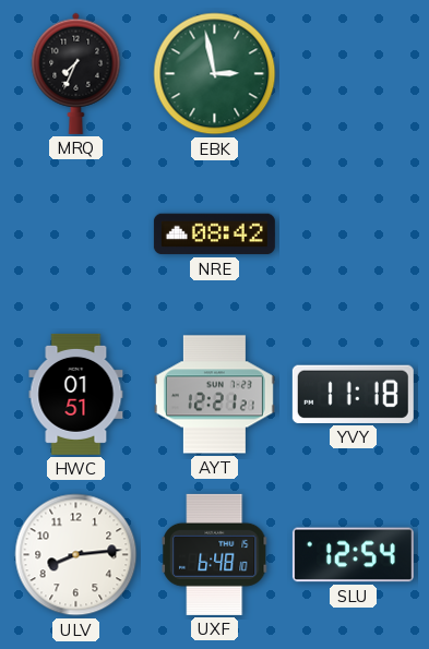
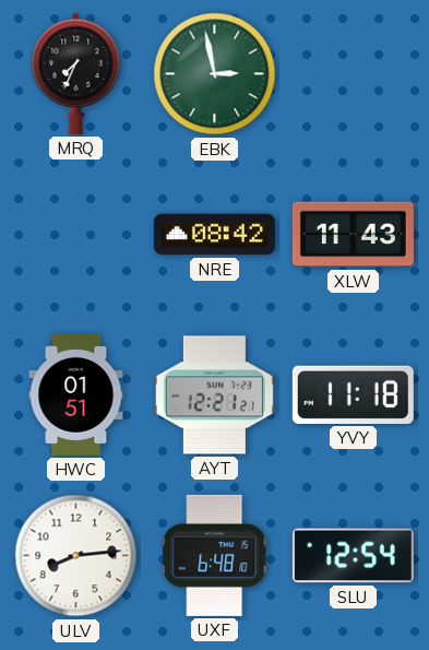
XLW: none -> 11:43
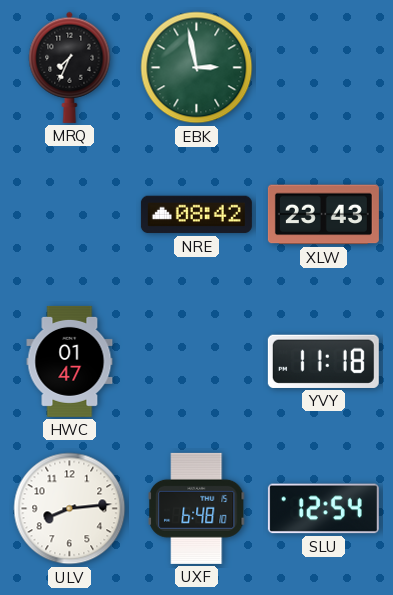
XLW: 11:43 -> 23:43
HWC: 01:51 -> 01:47
AYT: 12:21 -> none
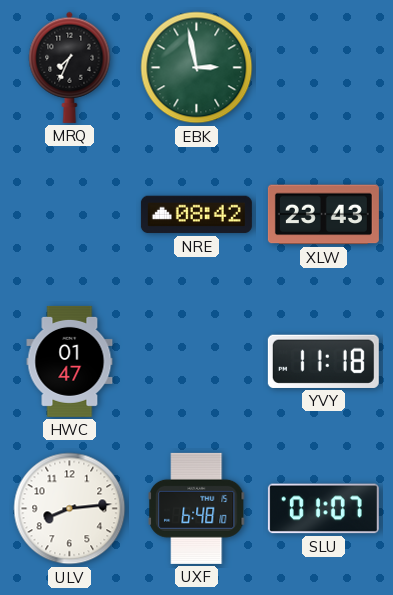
SLU: 12:54 -> 01:07
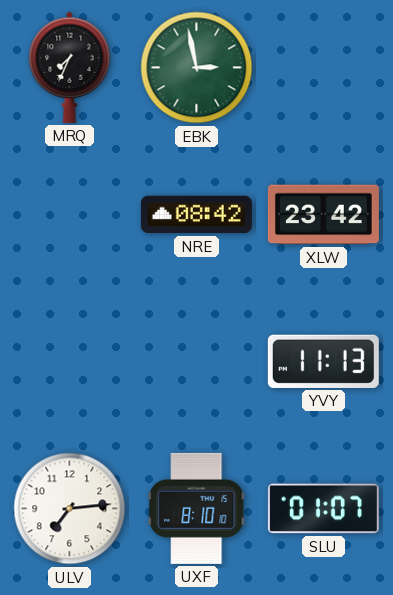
XLW: 23:43 -> 23:42
HWC: 01:47 -> none
YVY: 11:18 -> 11:13
ULV: 8:14 -> 7:14
UXF: 6:48 -> 8:10
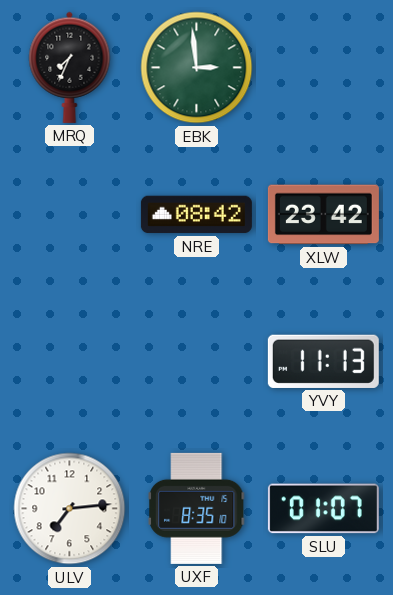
EBK: 2:58 -> 2:59
UXF: 8:10 -> 8:35
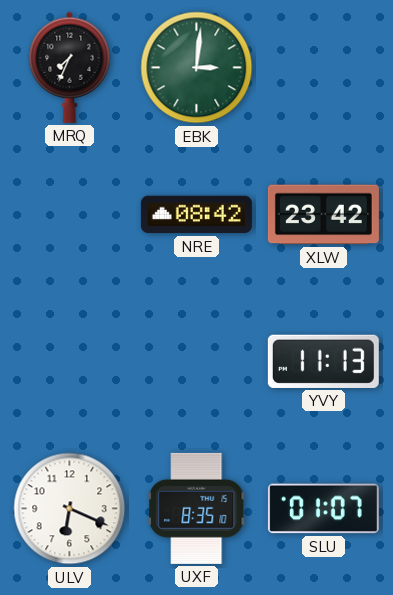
EBK: 2:59 -> 3:01
ULV: 7:14 -> 6:19
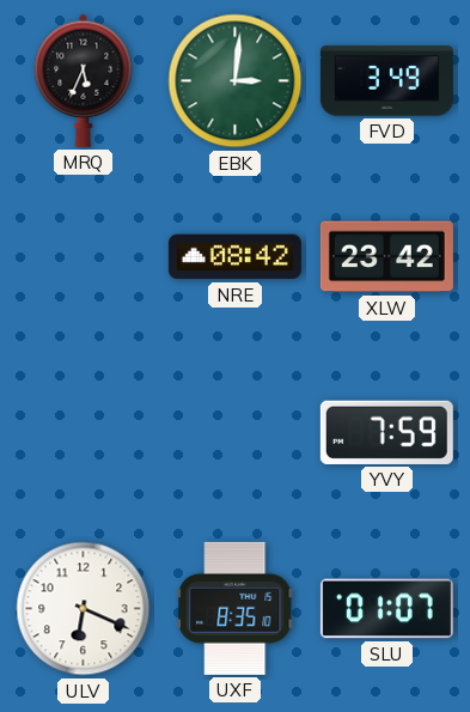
MRQ: 7:34 -> 5:34
FVD: none -> 3:49
YVY: 11:13 -> 7:59
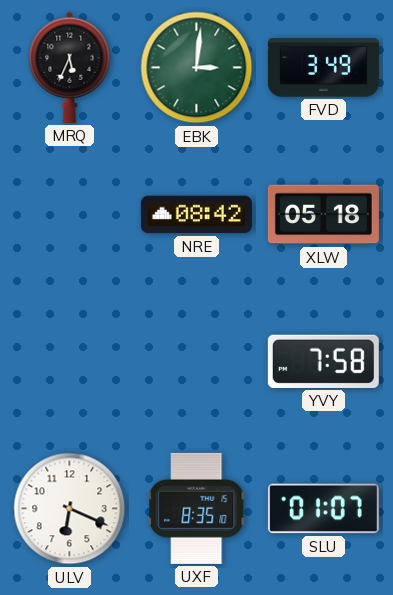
XLW: 23:42 -> 05:18
YVY: 7:59 -> 7:58
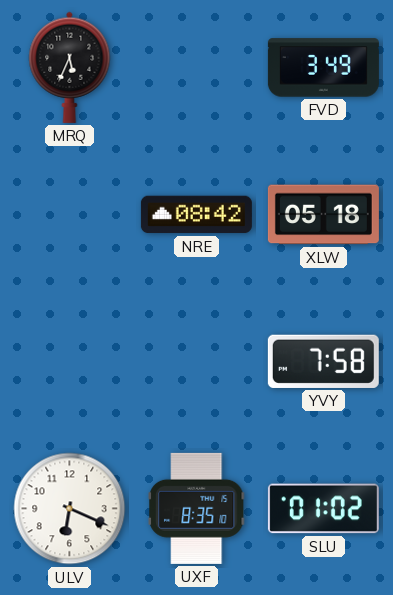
EBK: 3:01 -> none
SLU: 01:07 -> 01:02
